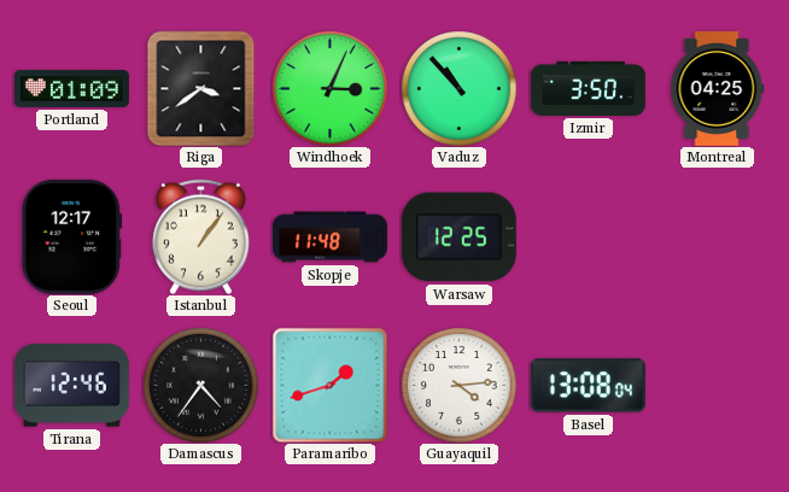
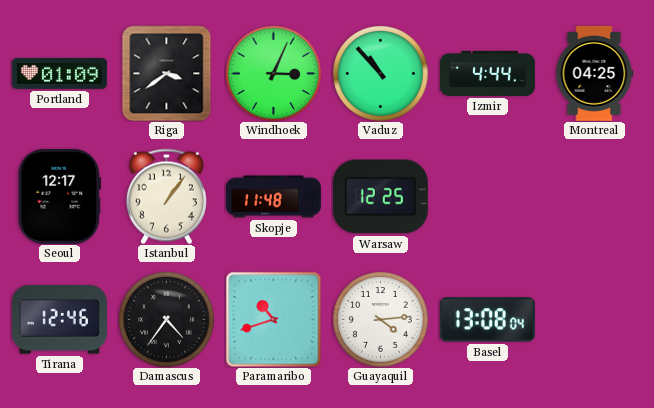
Izmir: 3:50 -> 4:44
Paramaribo: 1:42 -> 10:42
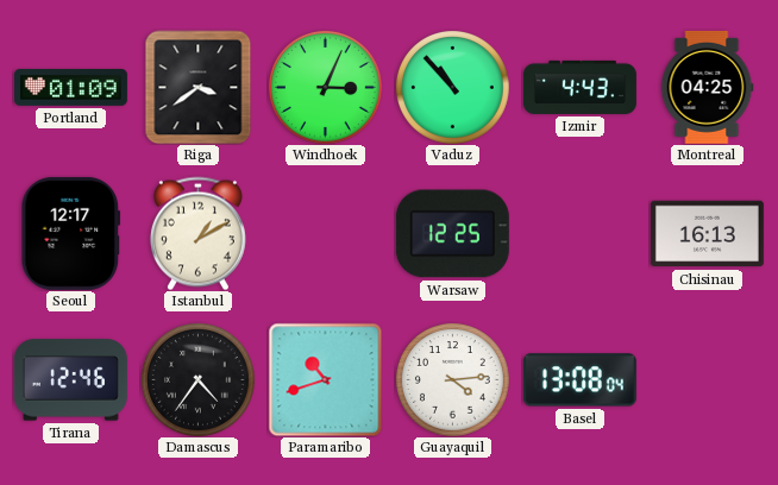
Izmir: 4:44 -> 4:43
Istanbul: 1:06 -> 1:10
Skopje: 11:48 -> none
Chisinau: none -> 16:13
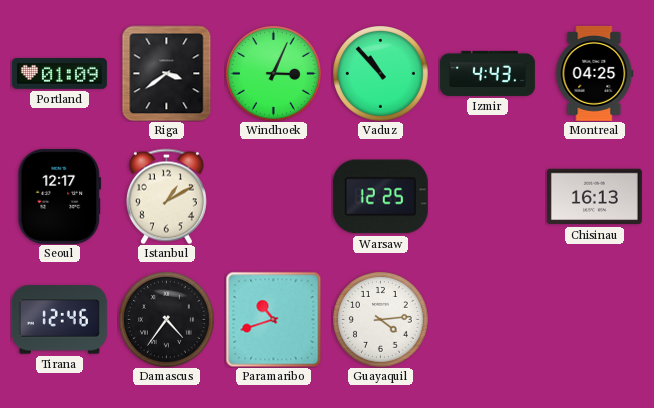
Basel: 13:08 -> none
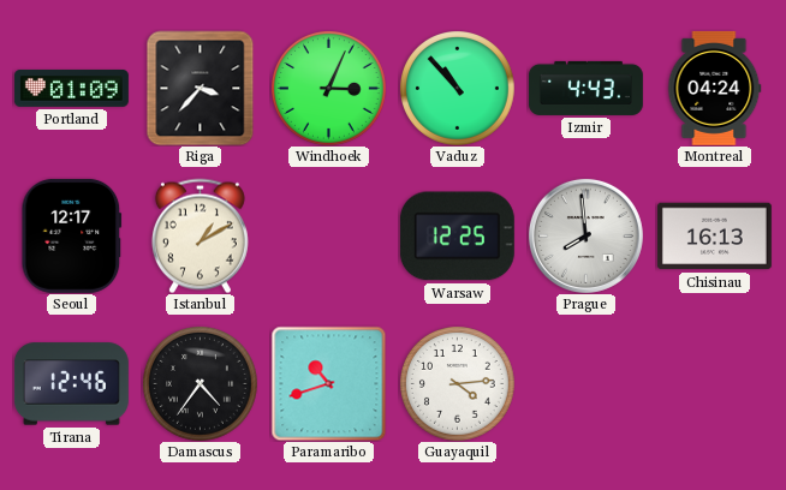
Riga: 3:39 -> 3:37
Montreal: 04:25 -> 04:24
Prague: none -> 7:59
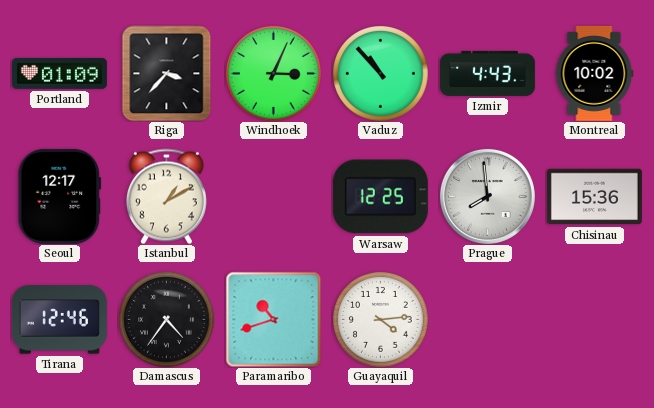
Montreal: 04:24 -> 10:02
Chisinau: 16:13 -> 15:36
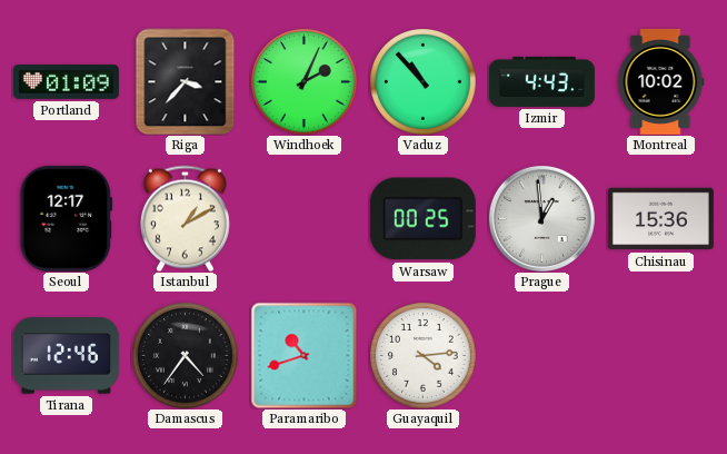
Windhoek: 3:04 -> 2:04
Warsaw: 12:25 -> 00:25
Prague: 7:59 -> 12:59
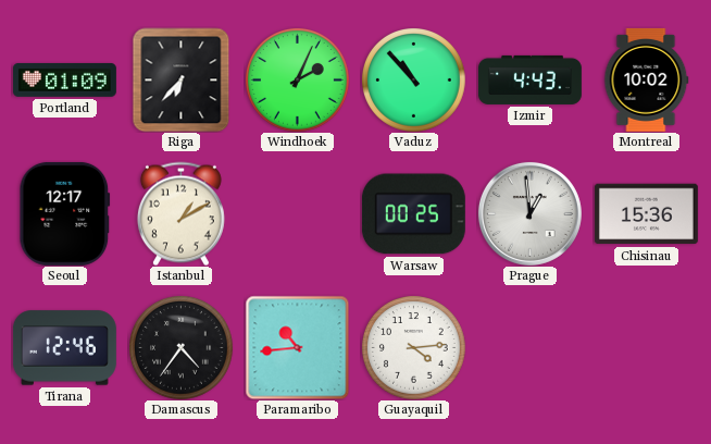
Riga: 3:37 -> 6:37
Paramaribo: 10:42 -> 10:44
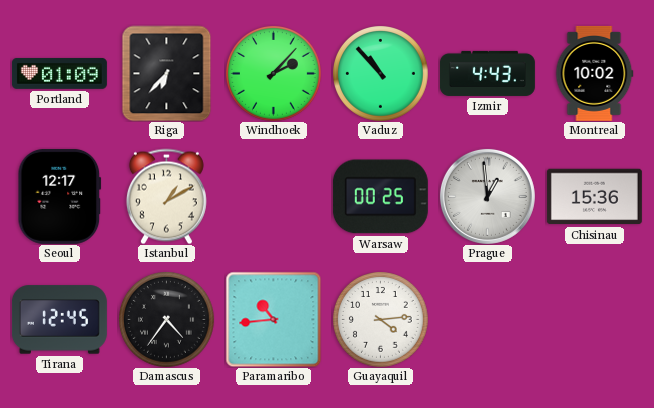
Windhoek: 2:04 -> 2:07
Tirana: 12:46 -> 12:45
